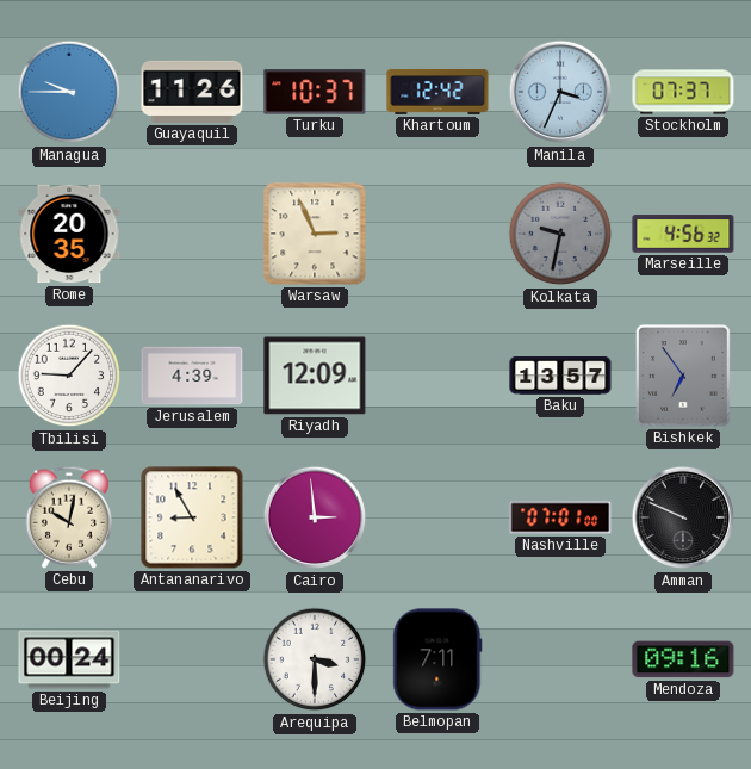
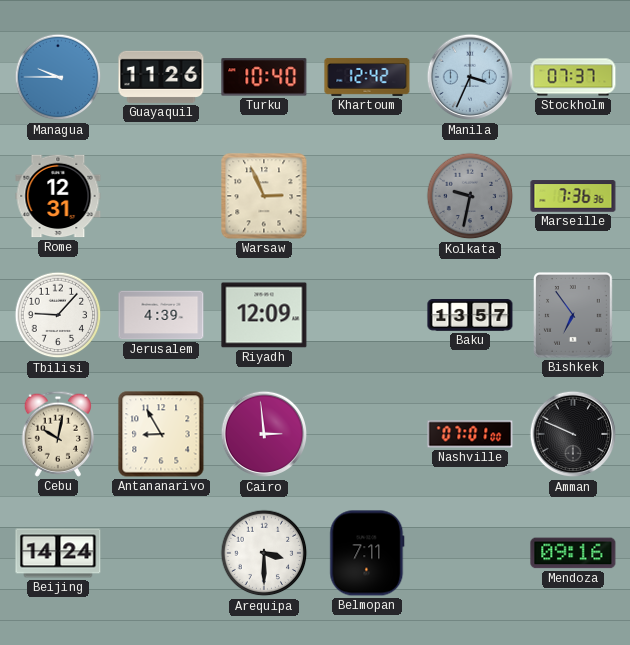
Turku: 10:37 -> 10:40
Rome: 20:35 -> 12:31
Marseille: 4:56 -> 7:36
Beijing: 00:24 -> 14:24
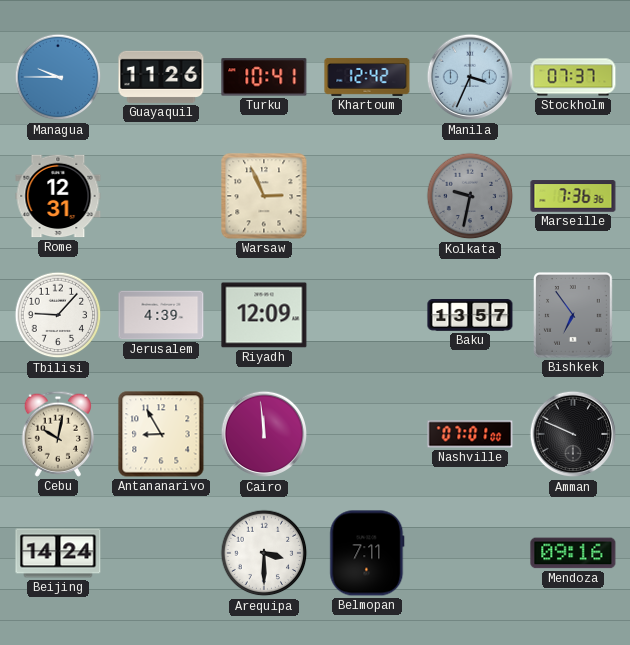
Turku: 10:40 -> 10:41
Cairo: 2:59 -> 11:59
